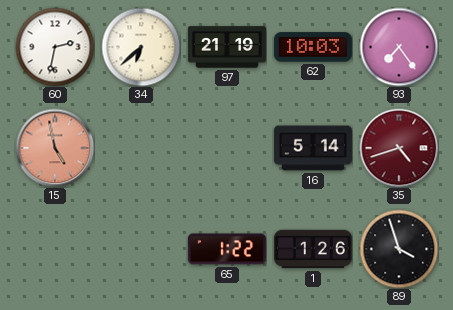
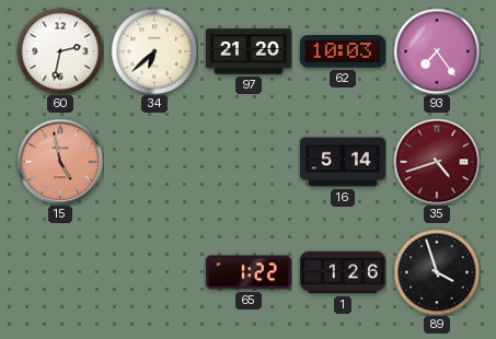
97: 21:19 -> 21:20
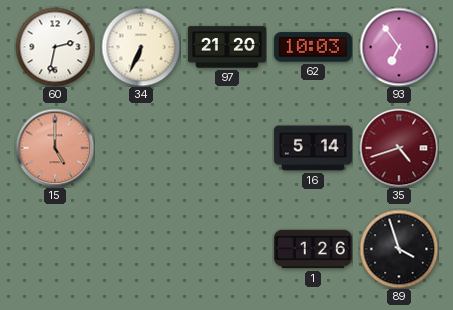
34: 6:38 -> 6:34
93: 7:24 -> 6:54
15: 4:58 -> 5:00
65: 1:22 -> none
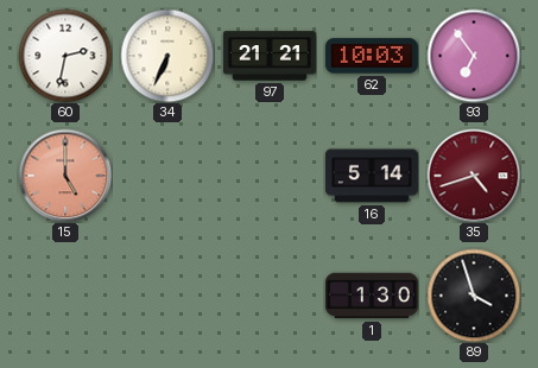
97: 21:20 -> 21:21
1: 1:26 -> 1:30
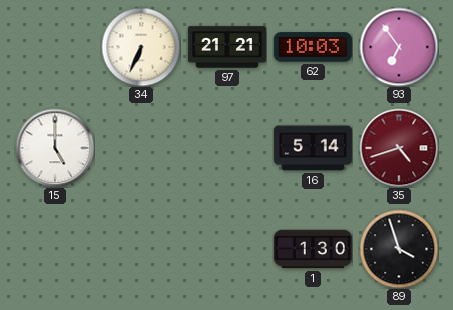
60: 2:32 -> none
15 dial: salmon -> white
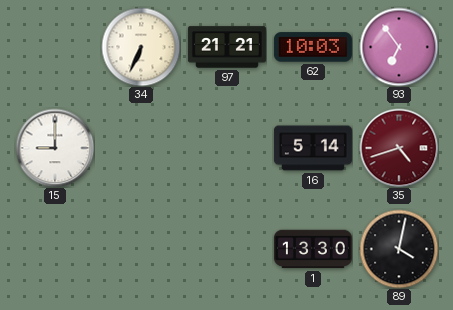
15: 5:00 -> 9:00
1: 1:30 -> 13:30
89: 3:57 -> 4:02
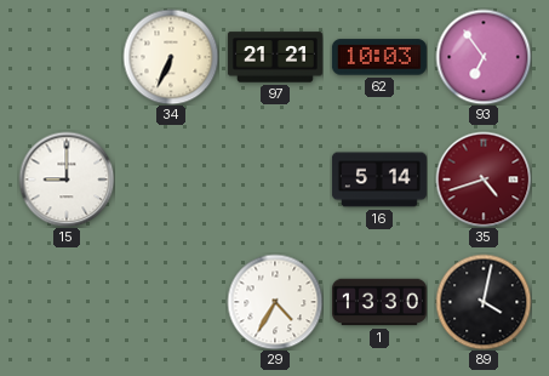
29: none -> 4:35
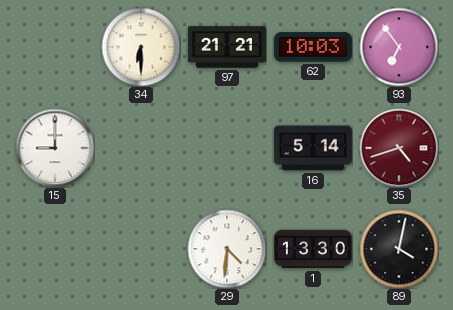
34: 6:34 -> 6:30
29: 4:35 -> 4:31
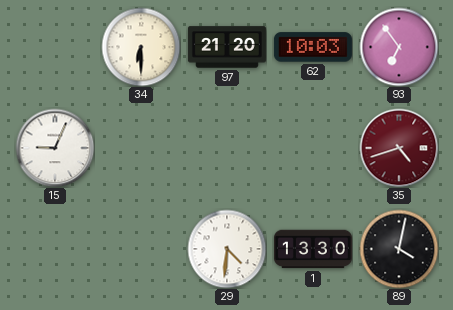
97: 21:21 -> 21:20
15: 9:00 -> 9:04
16: 5:14 -> none
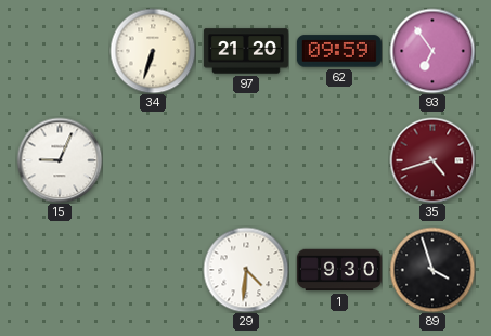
34: 6:30 -> 6:33
62: 10:03 -> 09:59
1: 13:30 -> 9:30
89: 4:02 -> 3:57
